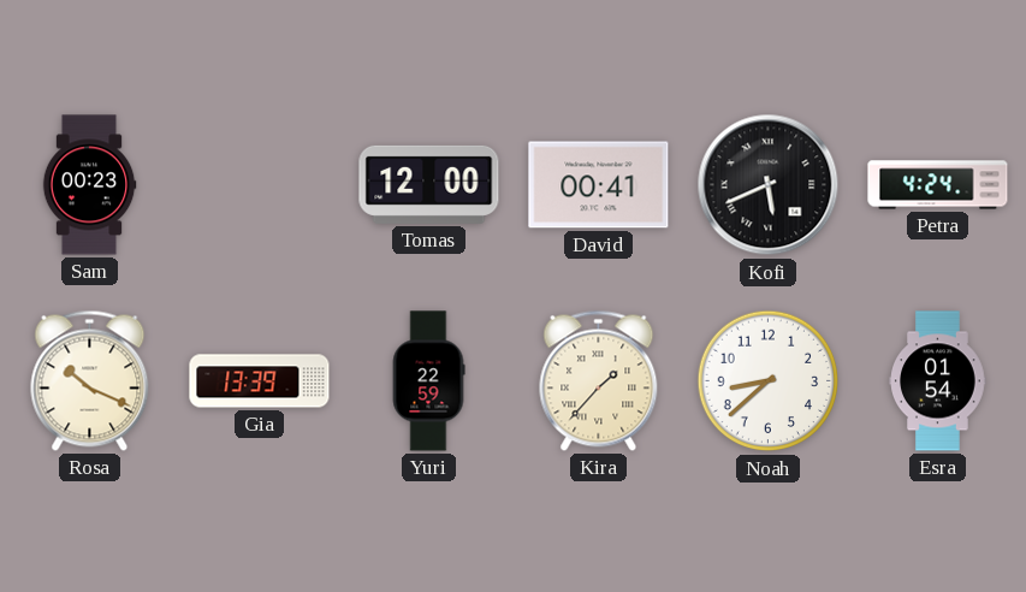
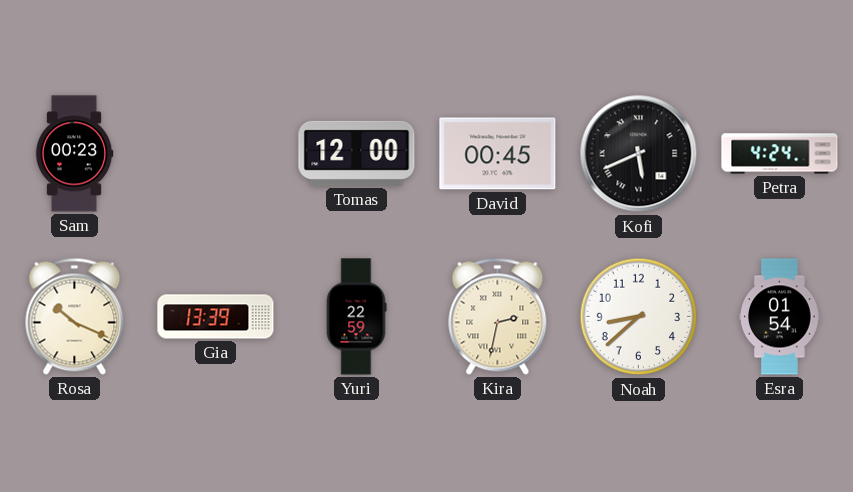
David: 00:41 -> 00:45
Kira: 1:37 -> 2:32
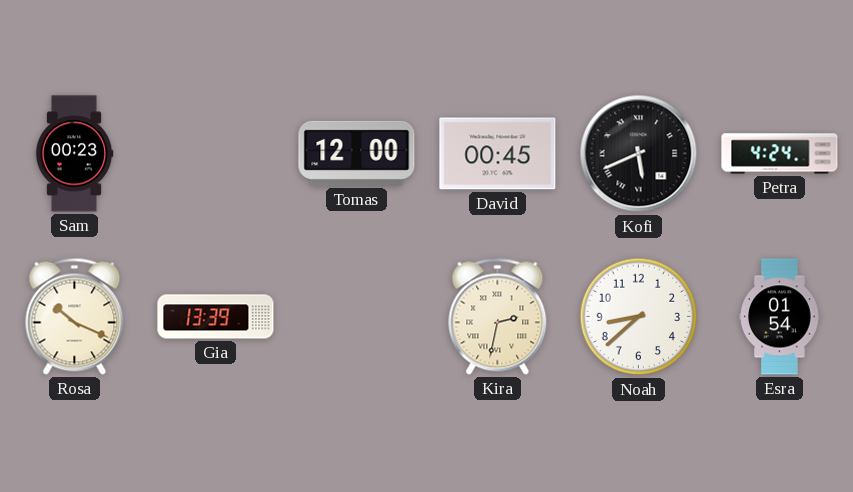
Yuri: 22:59 -> none
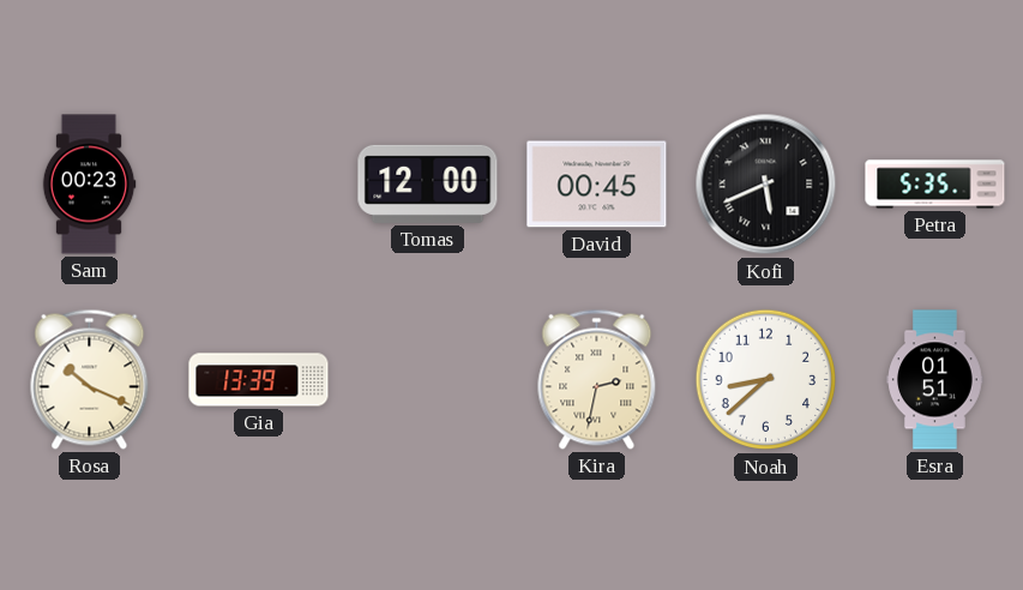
Petra: 4:24 -> 5:35
Esra: 01:54 -> 01:51
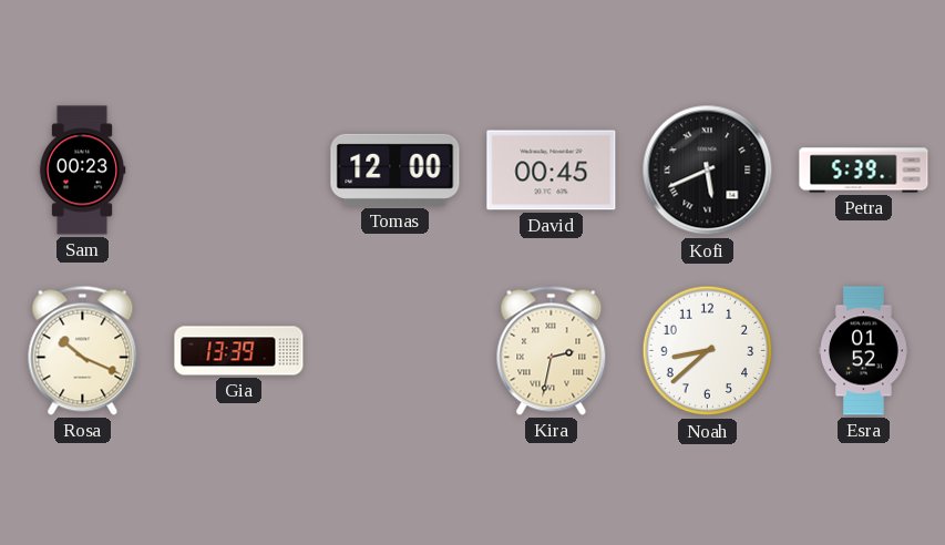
Petra: 5:35 -> 5:39
Esra: 01:51 -> 01:52
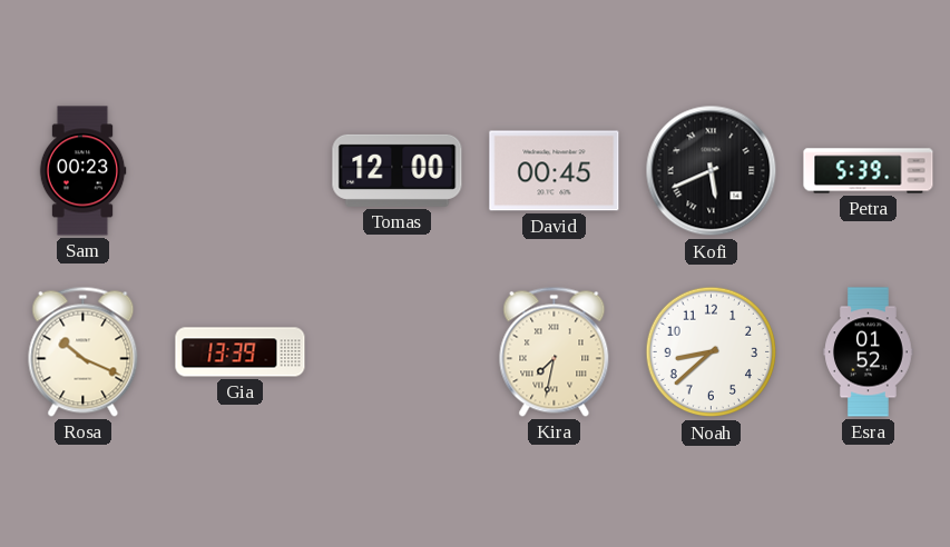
Kira: 2:32 -> 7:32
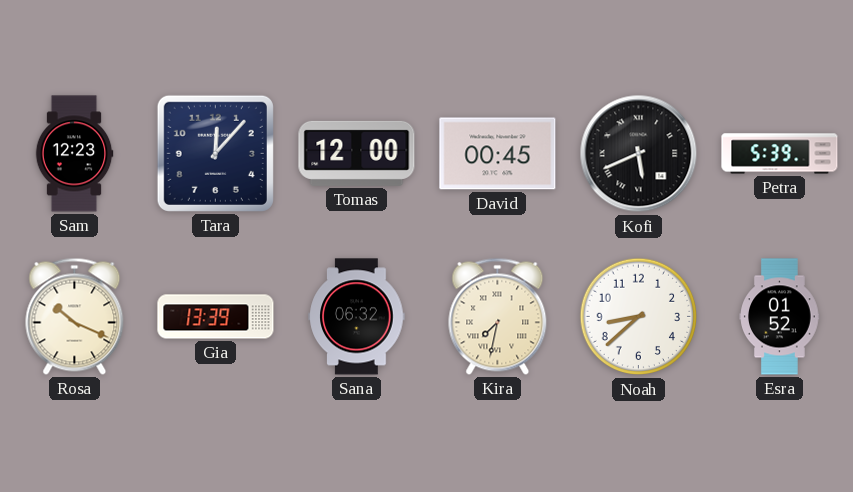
Sam: 00:23 -> 12:23
Tara: none -> 12:07
Sana: none -> 06:32
